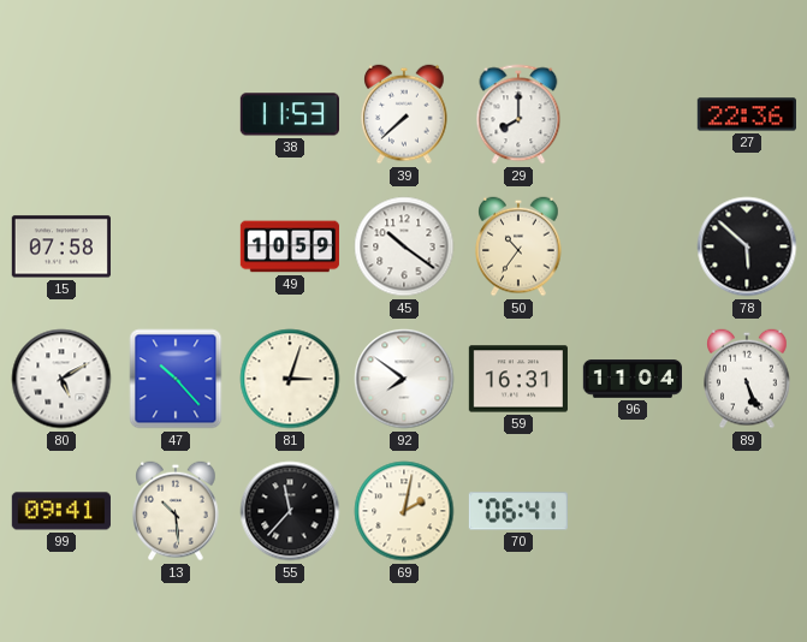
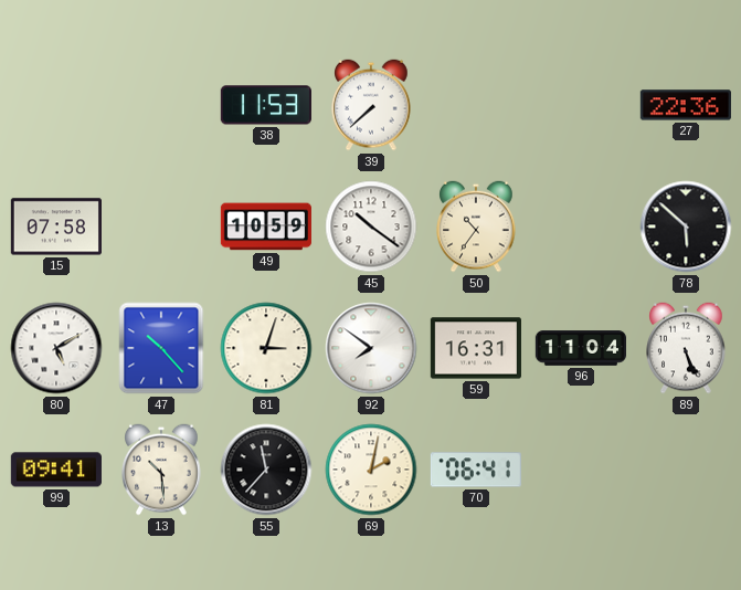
29: 8:00 -> none
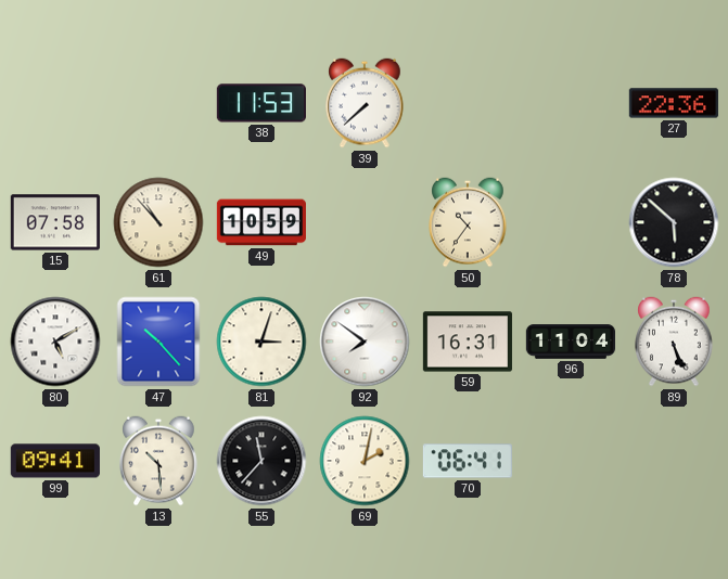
61: none -> 10:53
45: 10:21 -> none
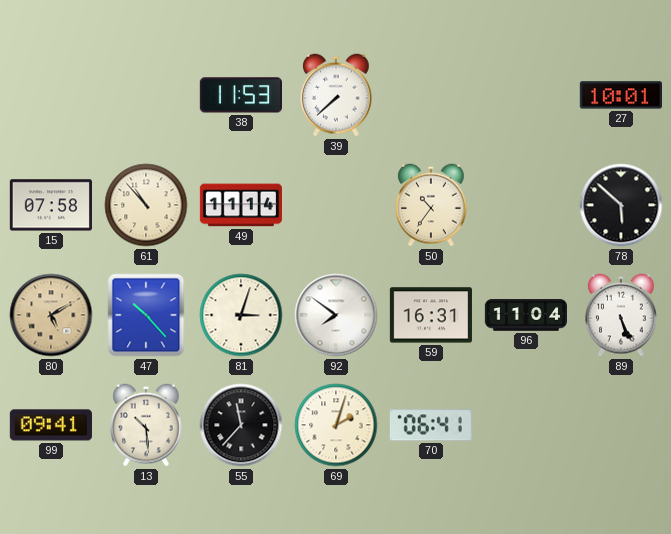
27: 22:36 -> 10:01
49: 10:59 -> 11:14
80 dial: white -> champagne
69: 2:02 -> 2:03
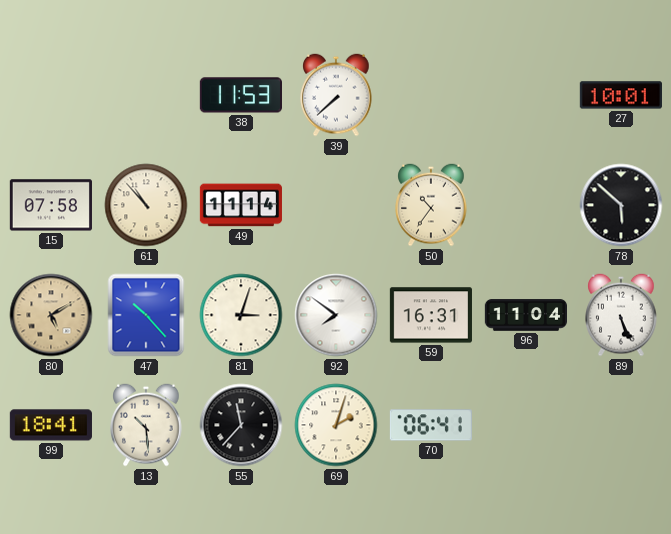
99: 09:41 -> 18:41
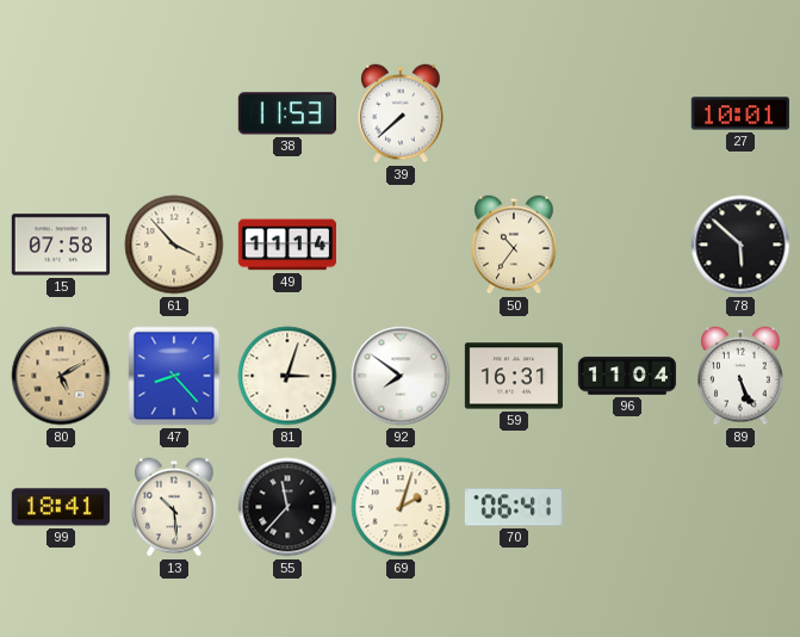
61: 10:53 -> 3:53
47: 10:23 -> 8:23
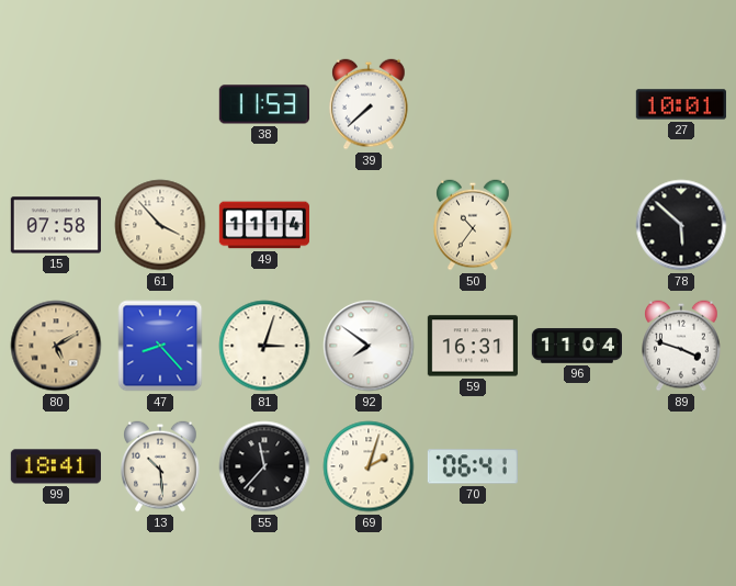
89: 5:26 -> 3:48
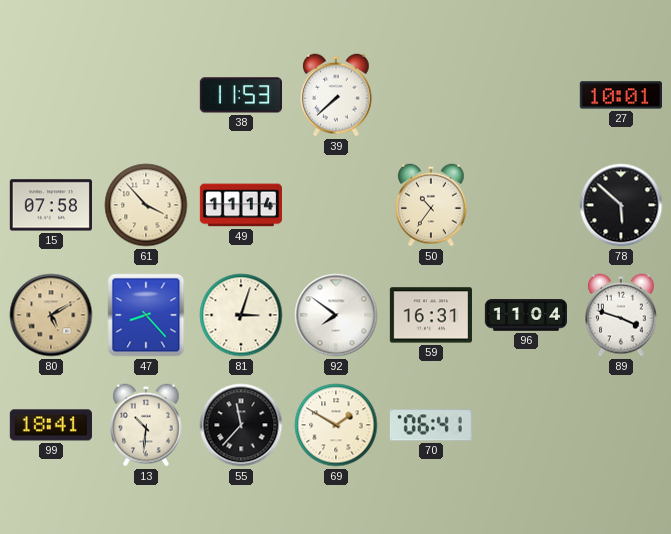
13: 10:29 -> 10:31
69: 2:03 -> 1:50
